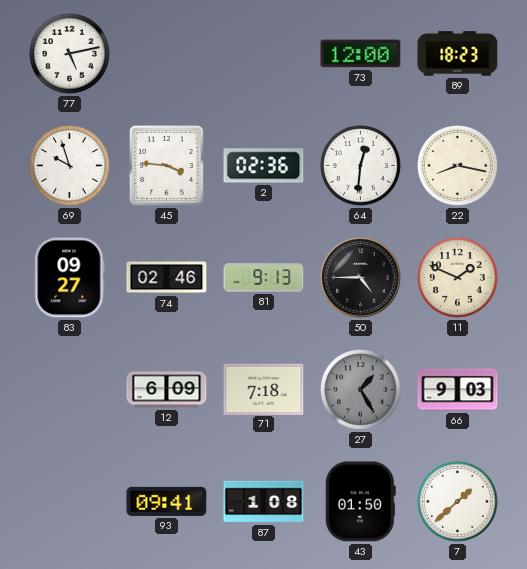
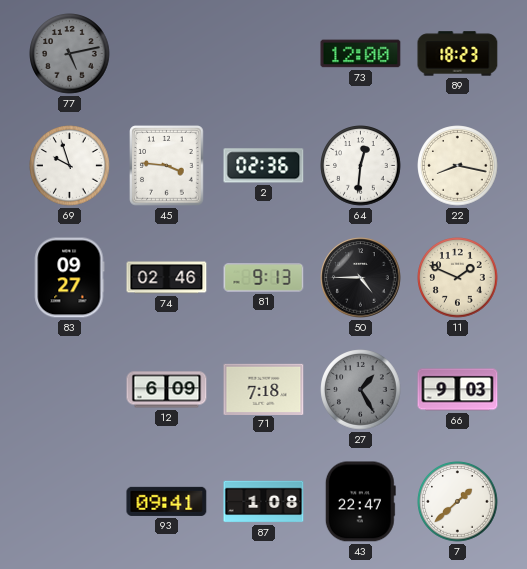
77 dial: white -> grey
43: 01:50 -> 22:47
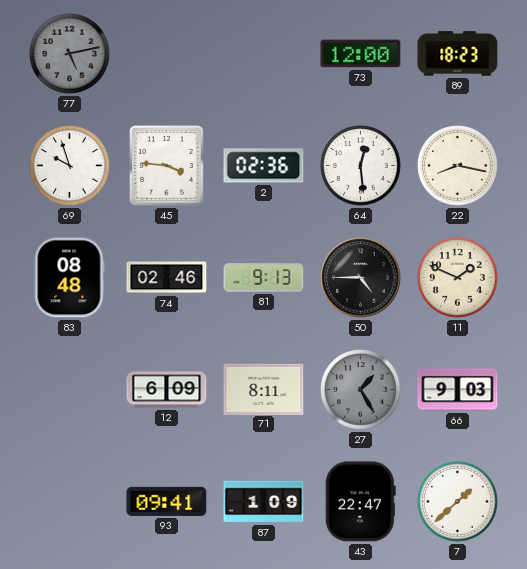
64: 12:31 -> 12:29
83: 09:27 -> 08:48
71: 7:18 -> 8:11
87: 1:08 -> 1:09
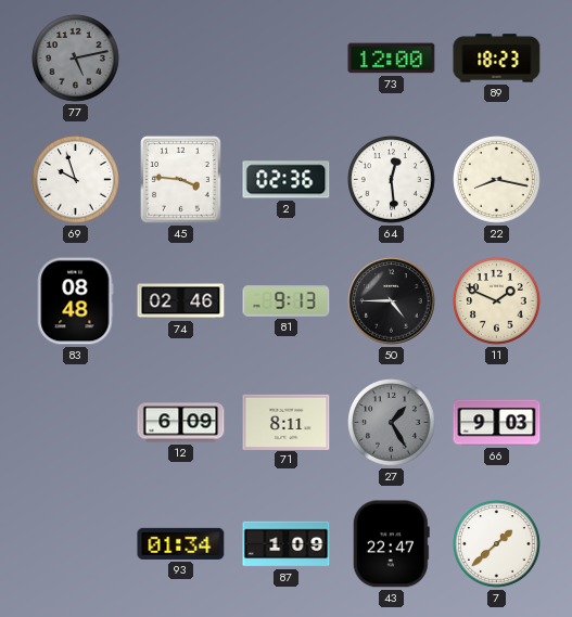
93: 09:41 -> 01:34
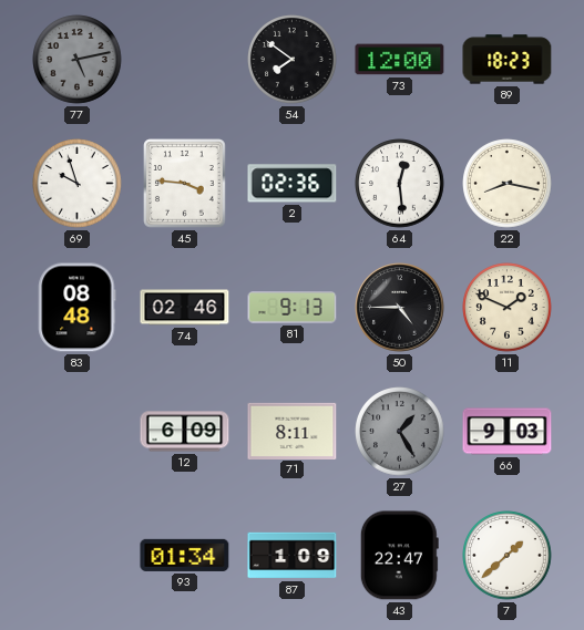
54: none -> 7:51
